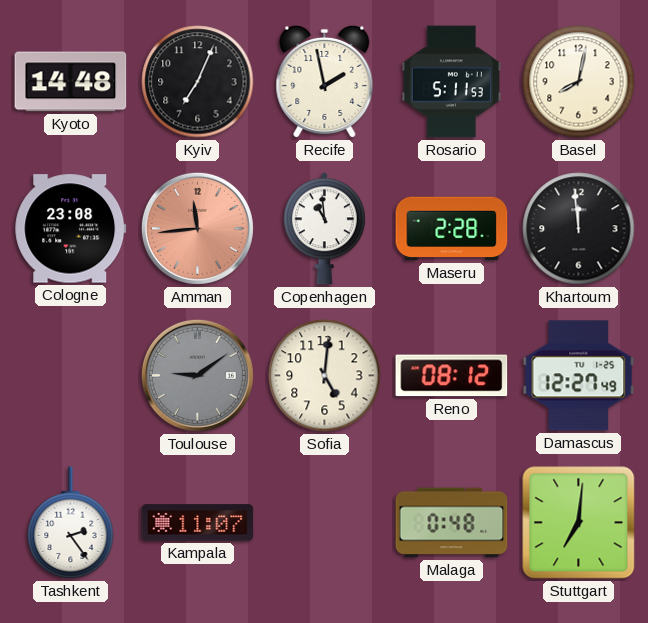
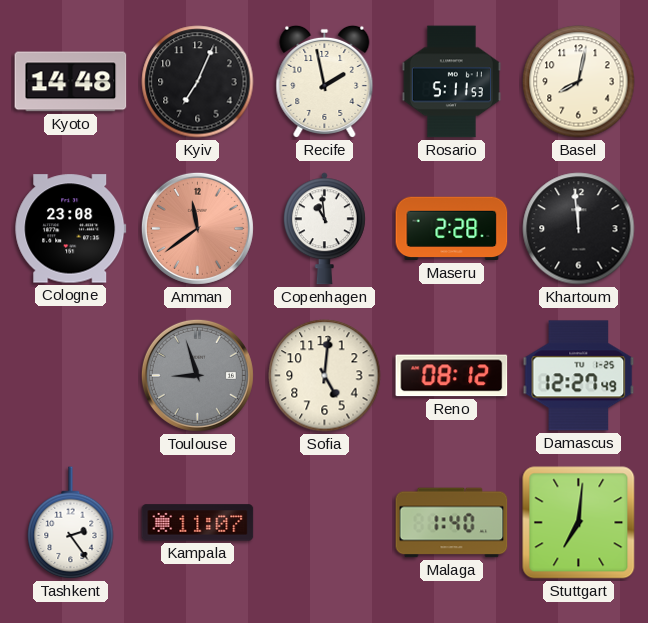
Amman: 11:44 -> 11:39
Toulouse: 9:09 -> 8:57
Malaga: 0:48 -> 1:40
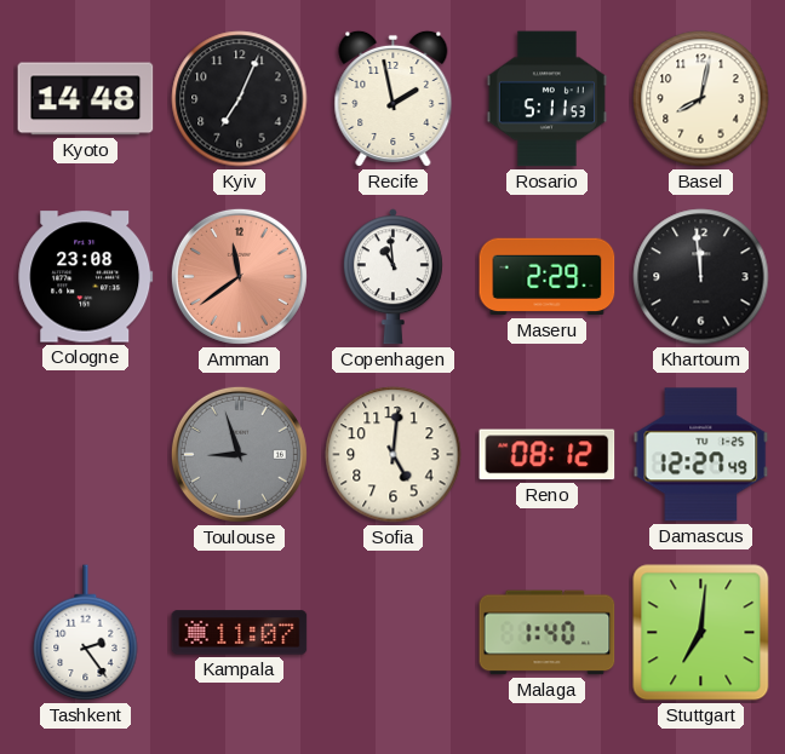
Maseru: 2:28 -> 2:29
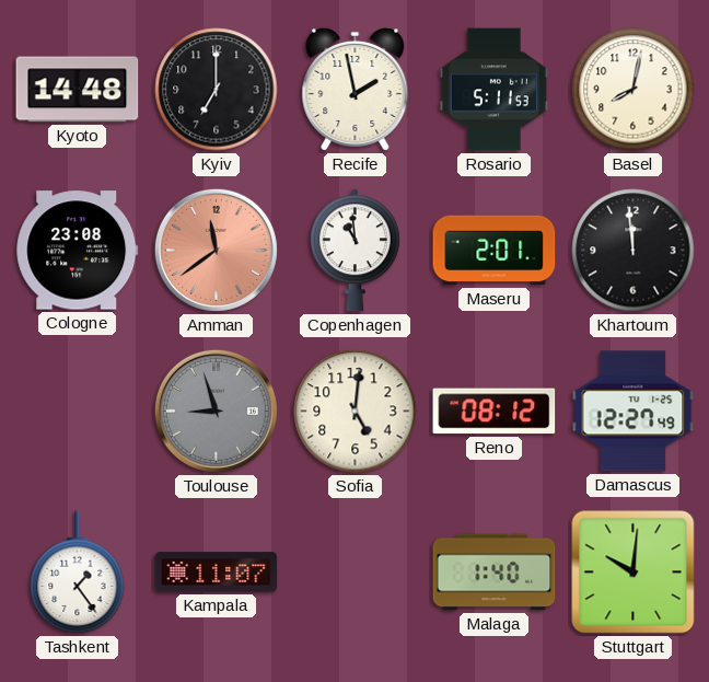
Kyiv: 7:04 -> 7:00
Maseru: 2:29 -> 2:01
Tashkent: 2:24 -> 1:24
Stuttgart: 7:01 -> 10:01
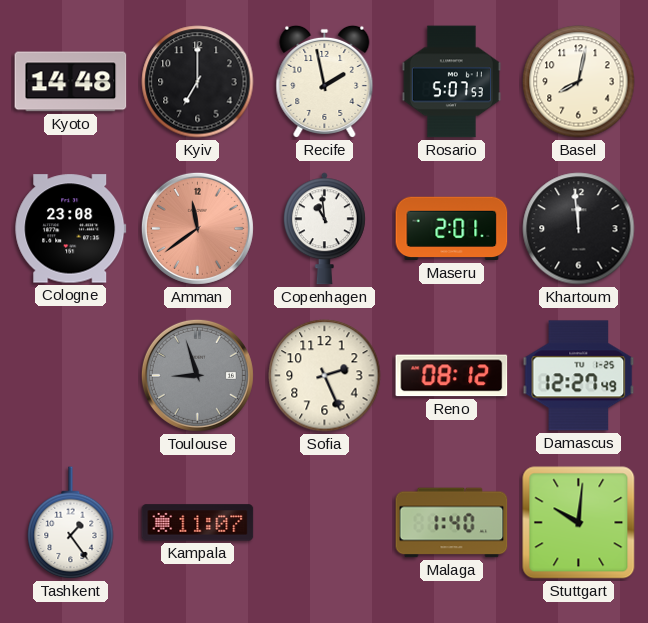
Rosario: 5:11 -> 5:07
Sofia: 5:01 -> 2:26
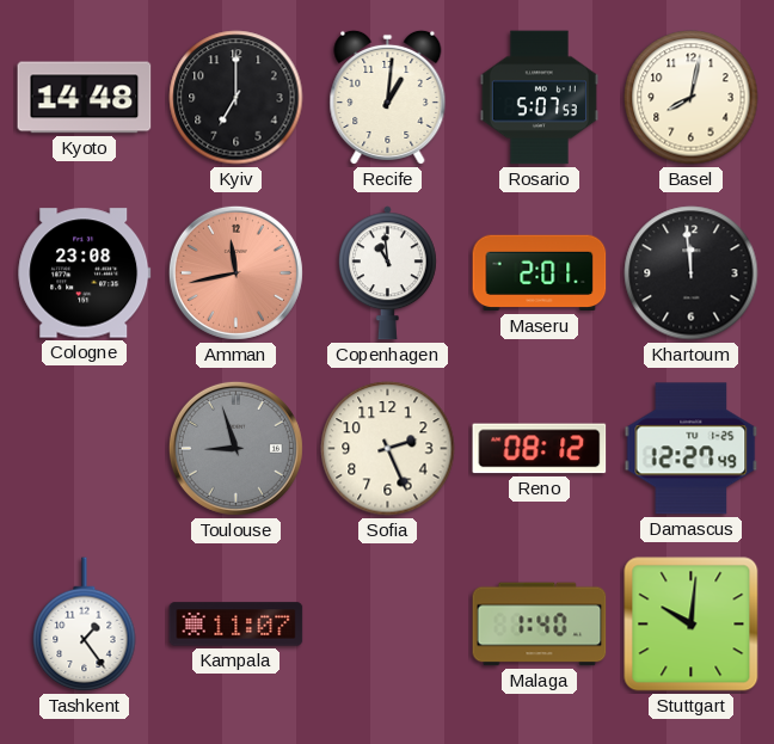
Recife: 1:58 -> 1:01
Amman: 11:39 -> 11:43
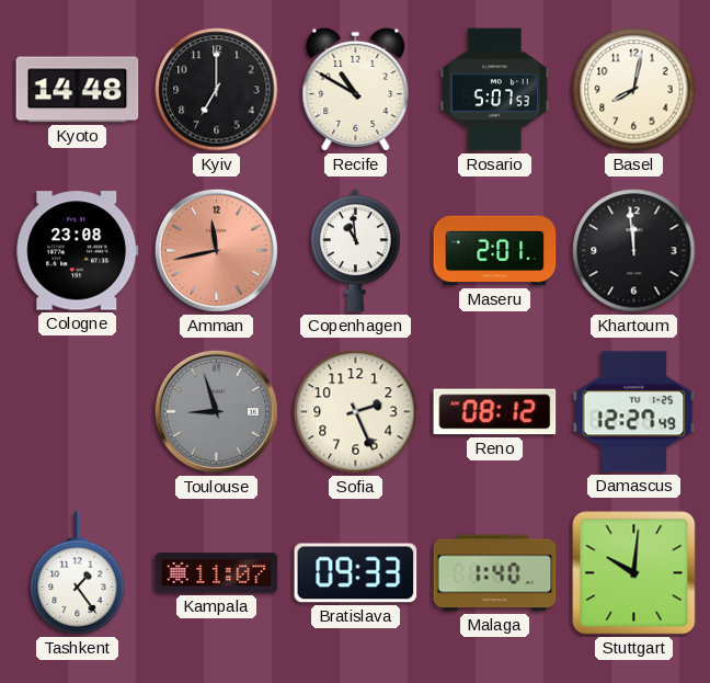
Recife: 1:01 -> 10:50
Bratislava: none -> 09:33
